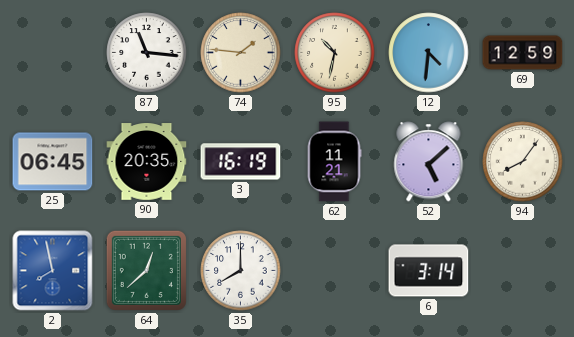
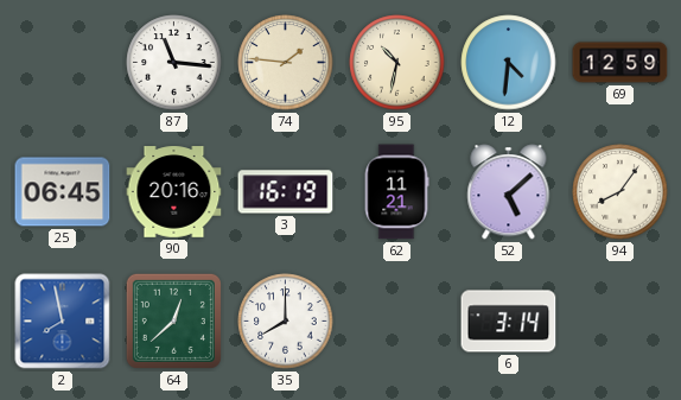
90: 20:35 -> 20:16
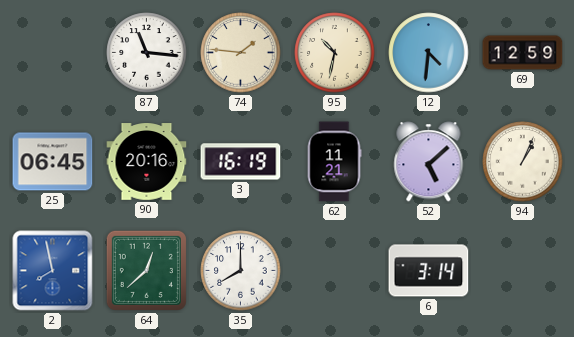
94: 8:06 -> 1:04
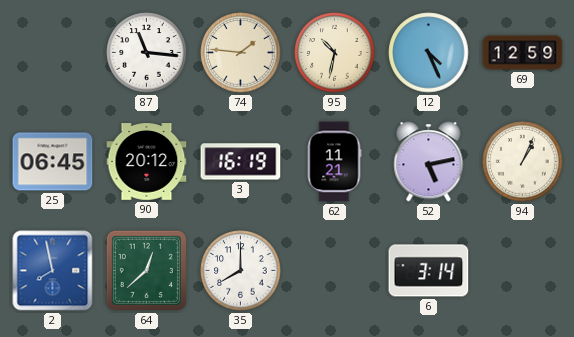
12: 4:31 -> 4:26
90: 20:16 -> 20:12
52: 5:08 -> 5:13
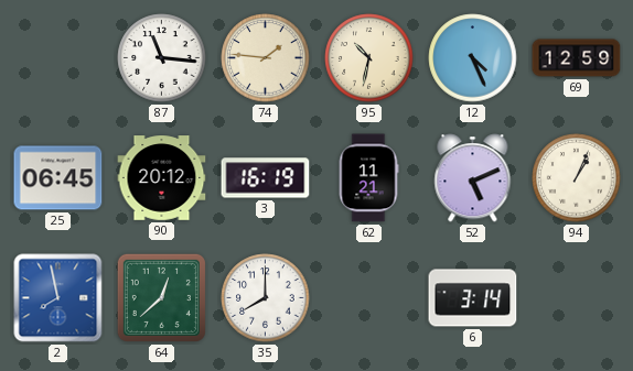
52: 5:13 -> 5:11
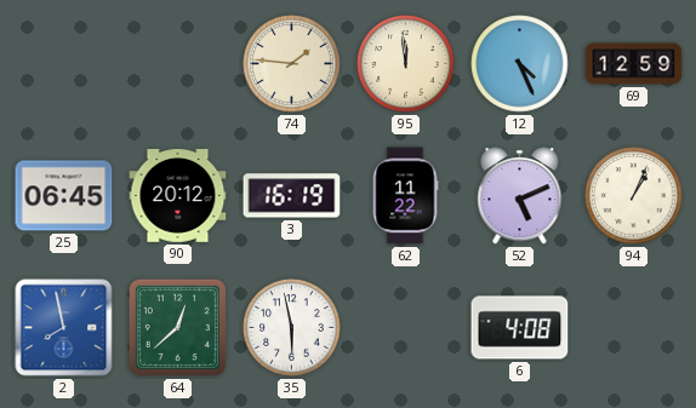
87: 11:16 -> none
95: 10:32 -> 11:59
62: 11:21 -> 11:22
35: 8:00 -> 5:58
6: 3:14 -> 4:08
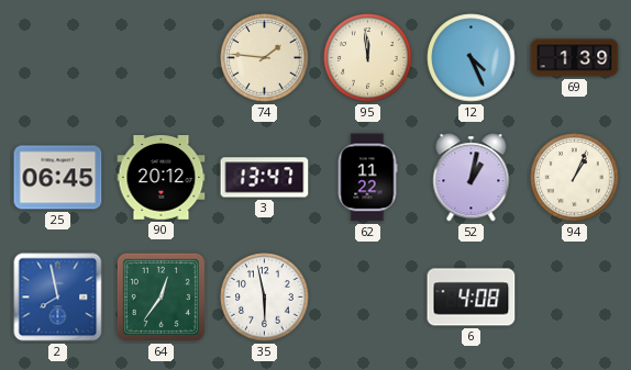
69: 12:59 -> 1:39
3: 16:19 -> 13:47
52: 5:11 -> 1:02
64: 12:38 -> 12:36
